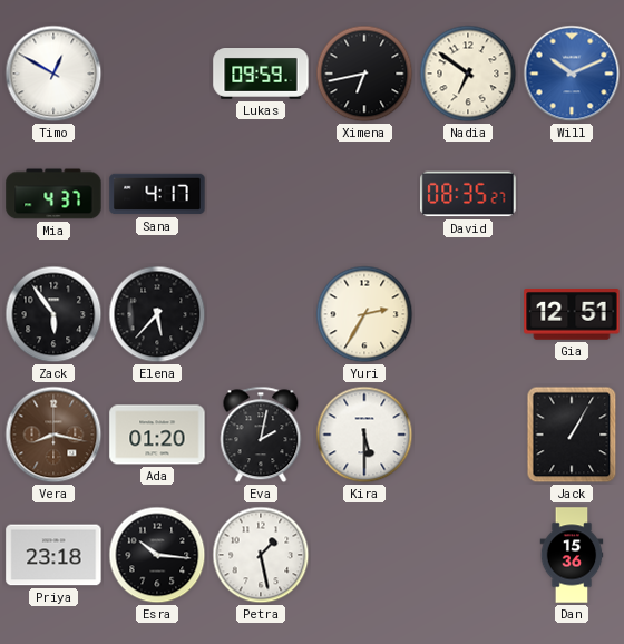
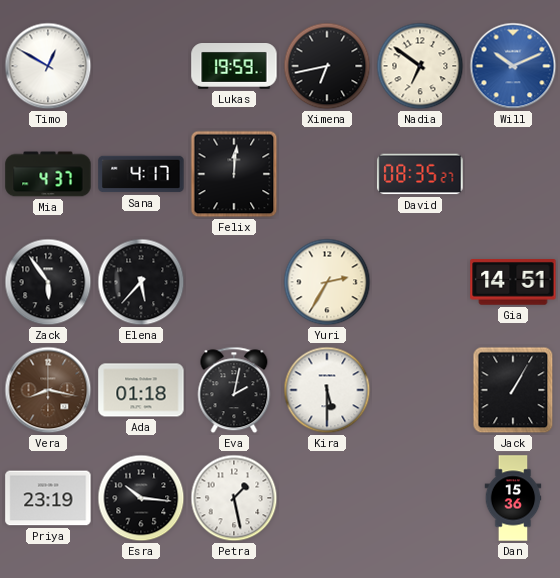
Lukas: 09:59 -> 19:59
Felix: none -> 12:01
Gia: 12:51 -> 14:51
Ada: 01:20 -> 01:18
Priya: 23:18 -> 23:19
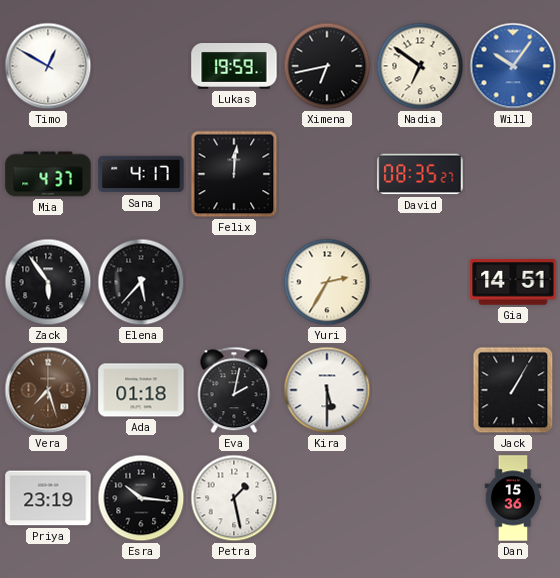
Will: 10:11 -> 10:06
Vera: 8:17 -> 7:27
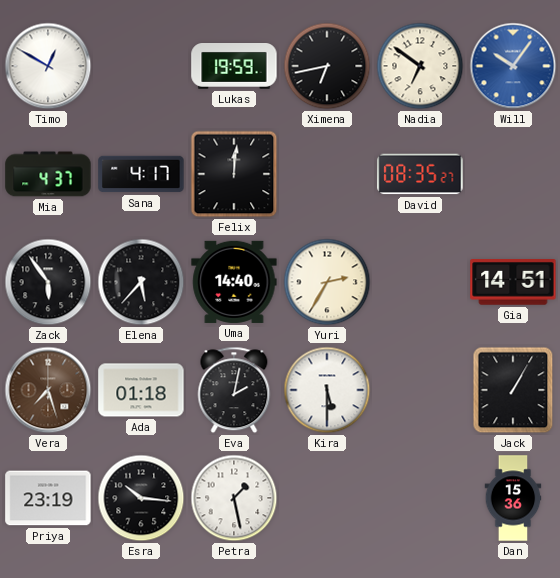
Uma: none -> 14:40
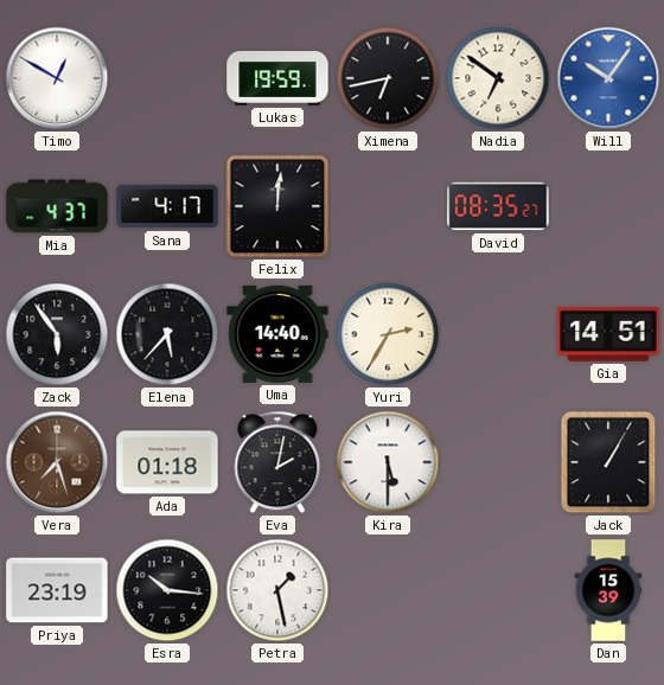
Dan: 15:36 -> 15:39
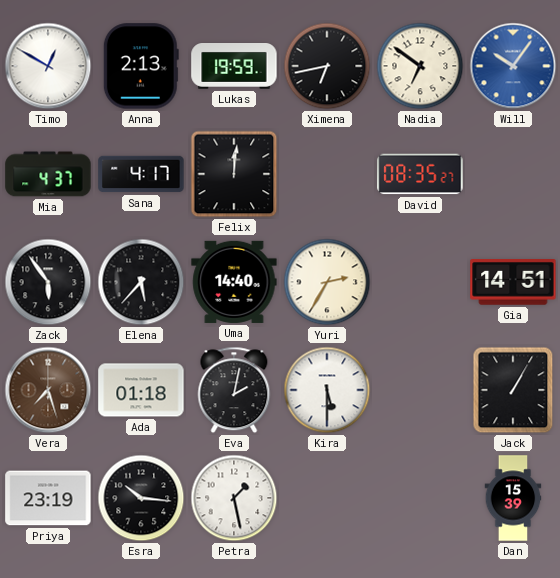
Anna: none -> 2:13
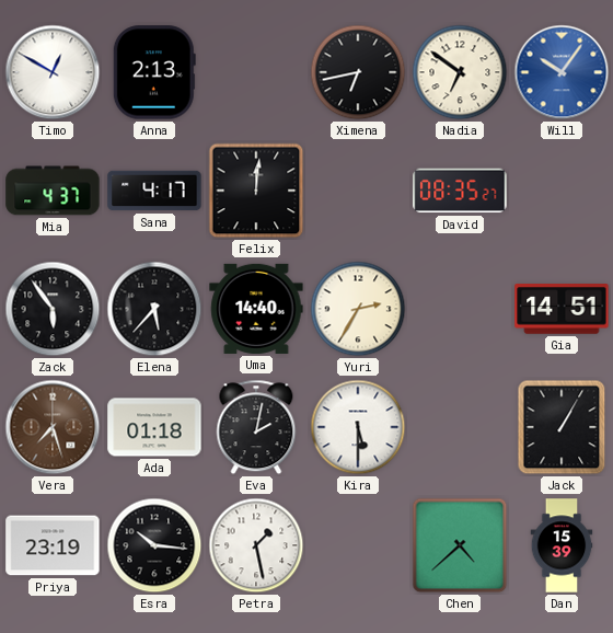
Lukas: 19:59 -> none
Chen: none -> 4:38
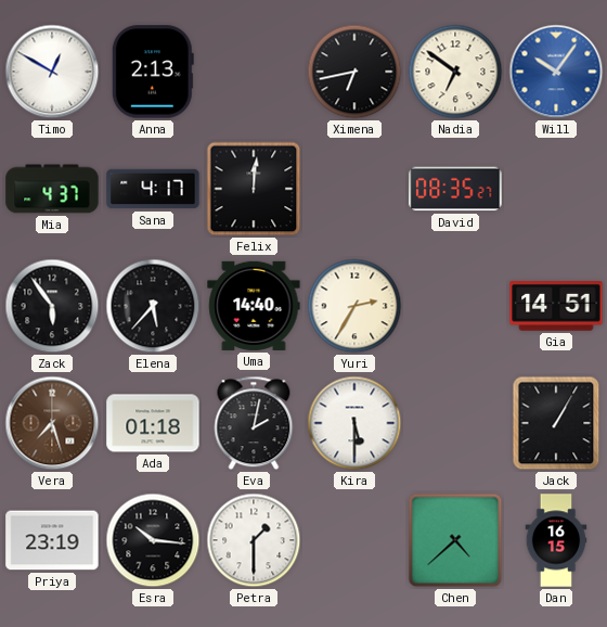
Petra: 1:28 -> 1:30
Dan: 15:39 -> 16:15
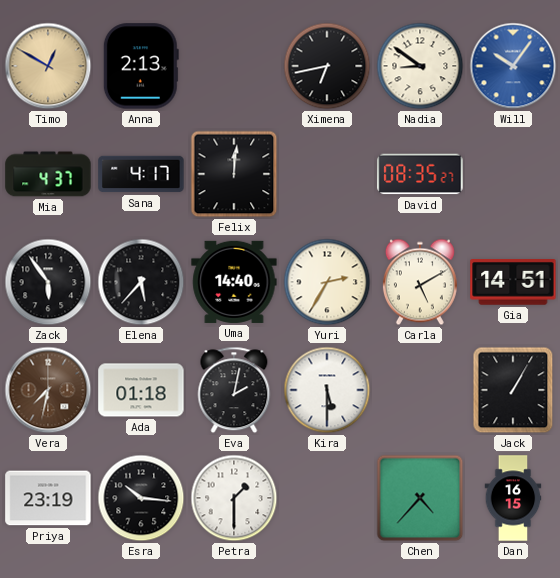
Timo dial: white -> champagne
Nadia: 6:51 -> 8:51
Carla: none -> 5:10
Vera: 7:27 -> 7:32
Chen: 4:38 -> 4:37
